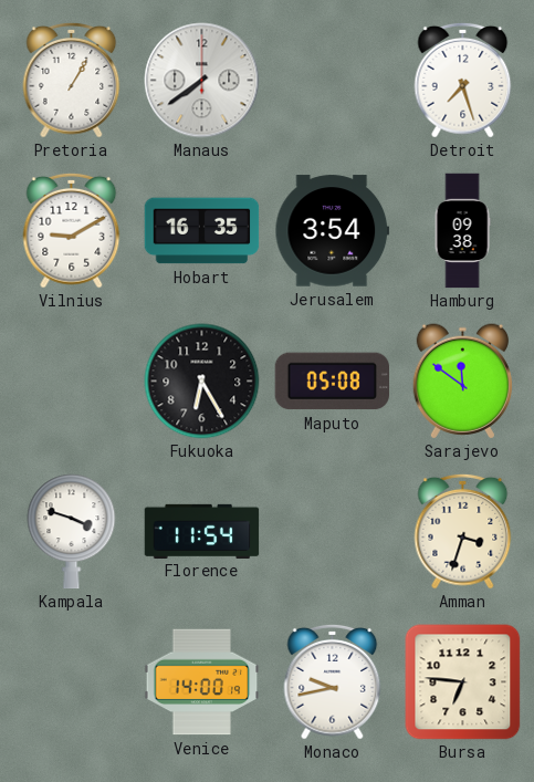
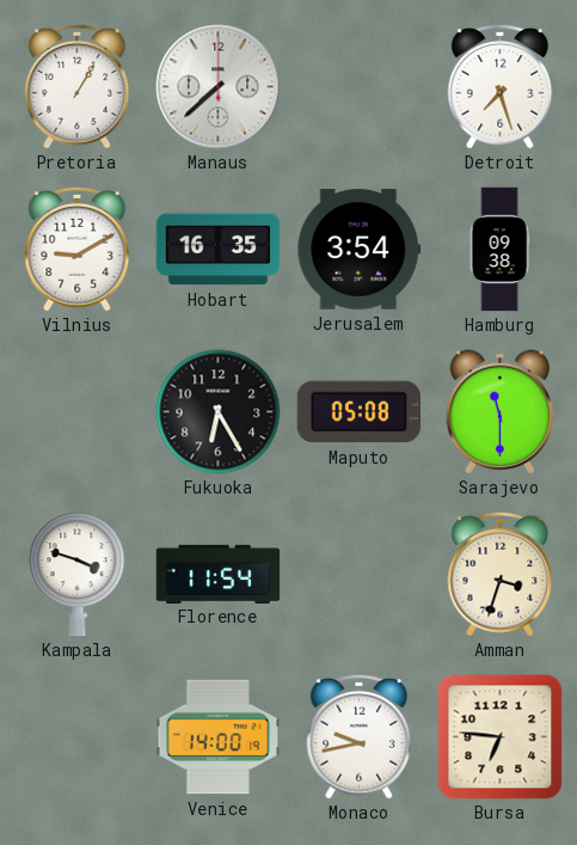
Manaus: 7:39 -> 7:38
Sarajevo: 11:51 -> 11:30
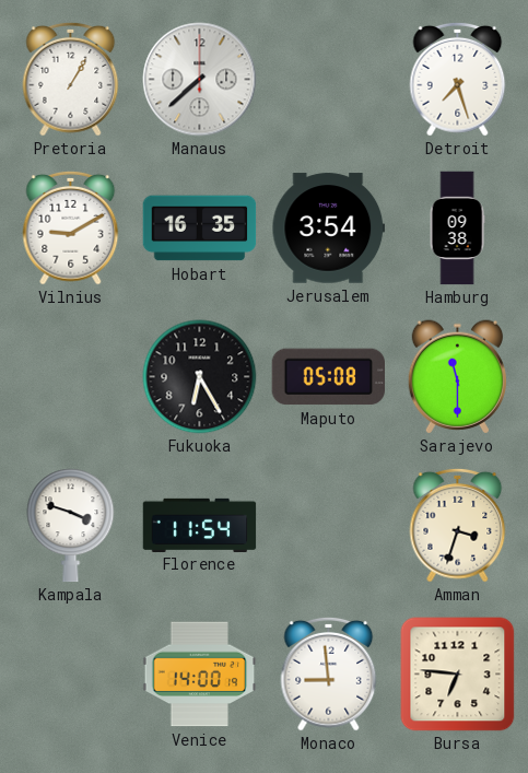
Monaco: 9:43 -> 8:59
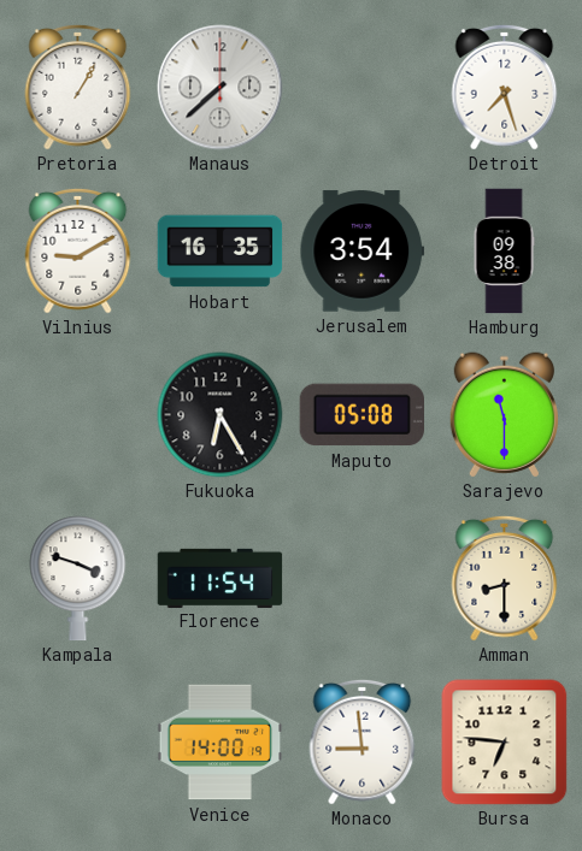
Amman: 3:33 -> 8:30
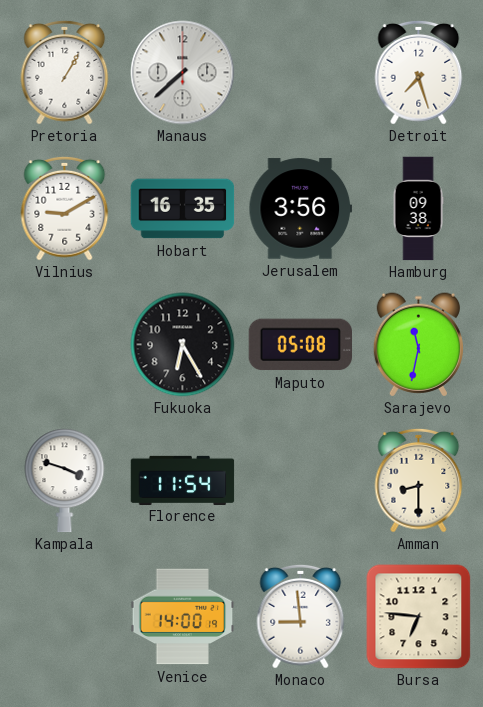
Jerusalem: 3:54 -> 3:56
Sarajevo: 11:30 -> 11:32
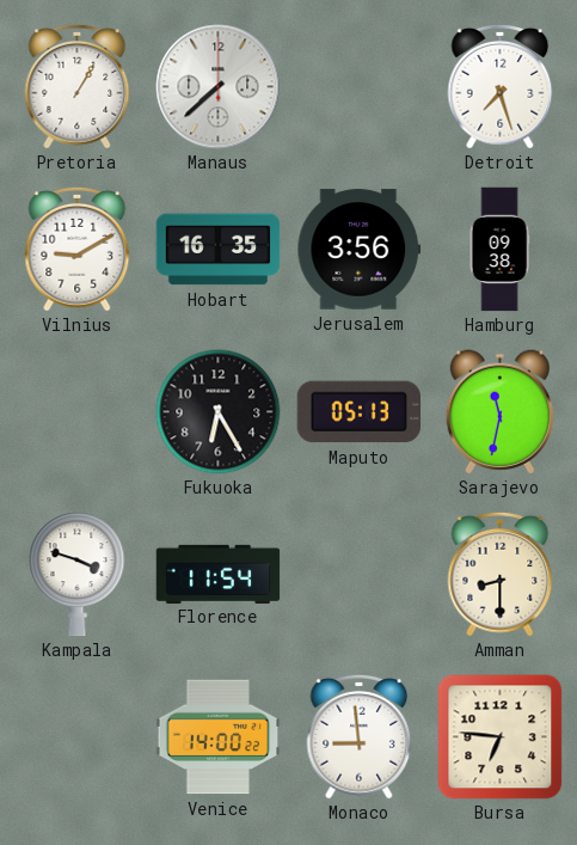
Maputo: 05:08 -> 05:13
Venice: 14:00:19 -> 14:00:22
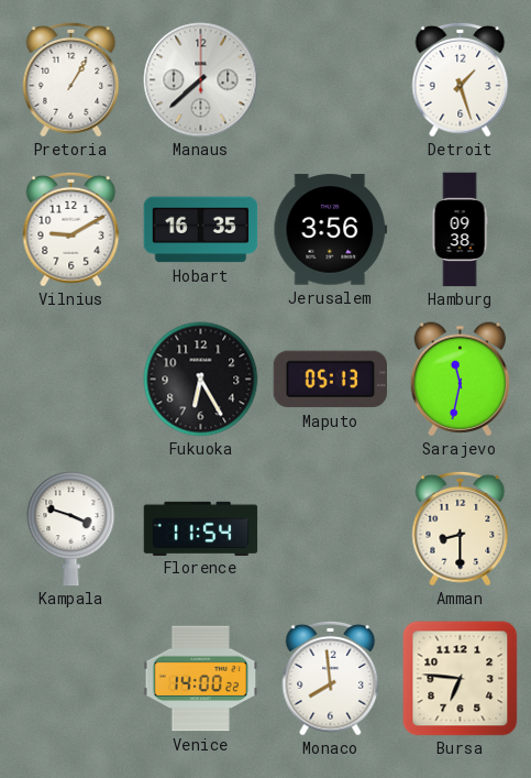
Detroit: 7:27 -> 1:27
Monaco: 8:59 -> 7:59
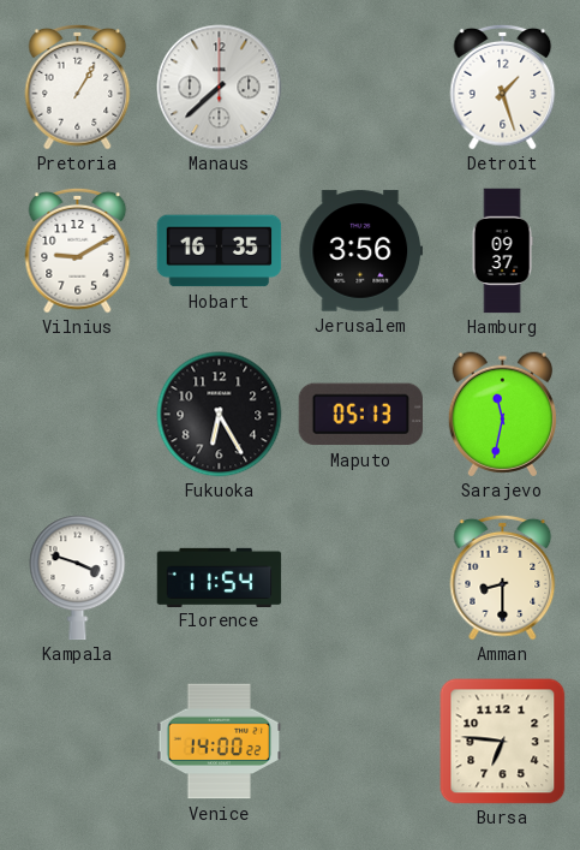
Hamburg: 09:38 -> 09:37
Monaco: 7:59 -> none
